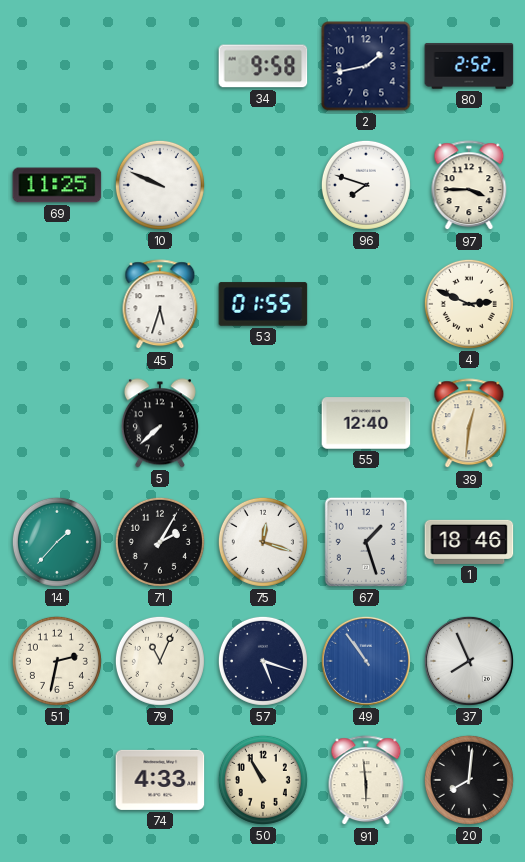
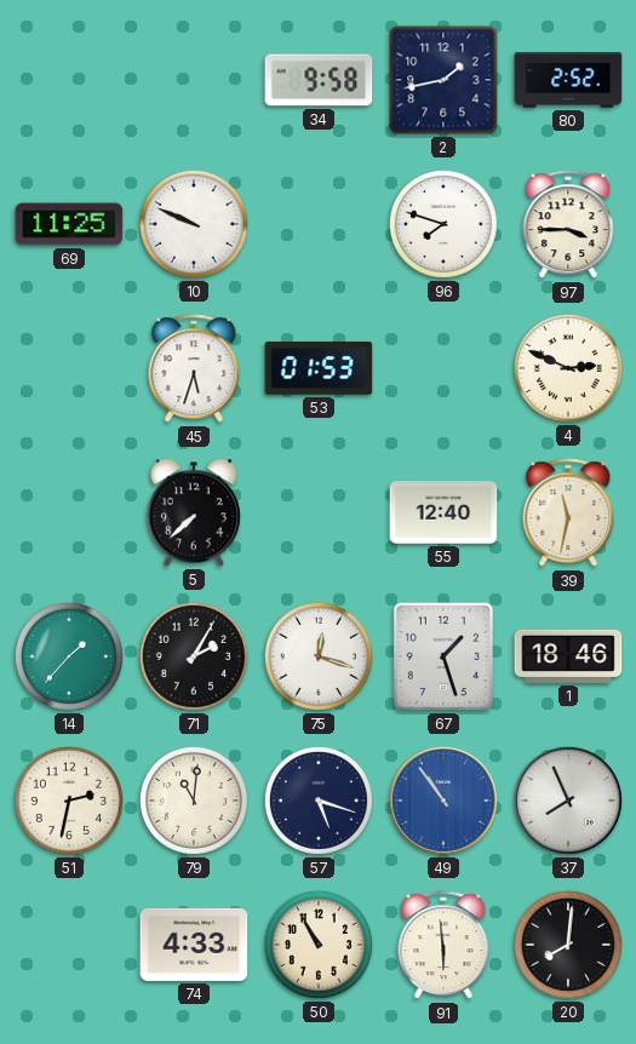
53: 01:55 -> 01:53
39: 12:31 -> 11:32
79: 11:04 -> 11:01
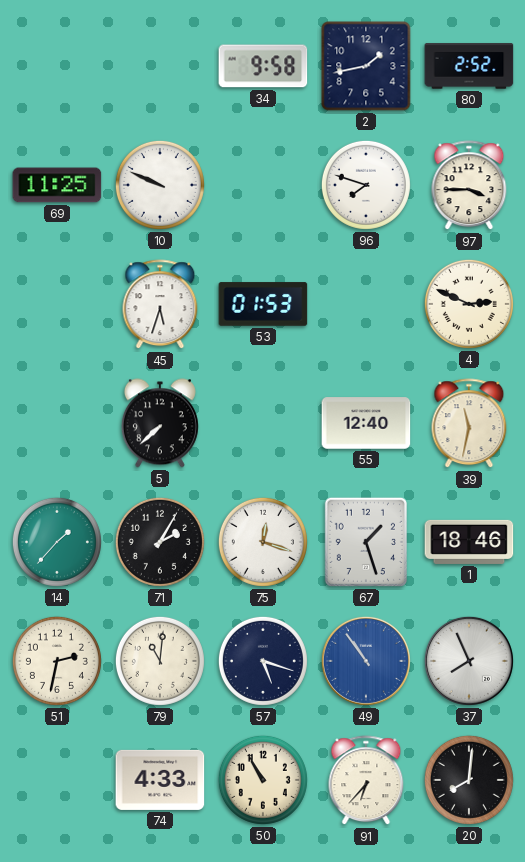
91: 5:59 -> 6:37
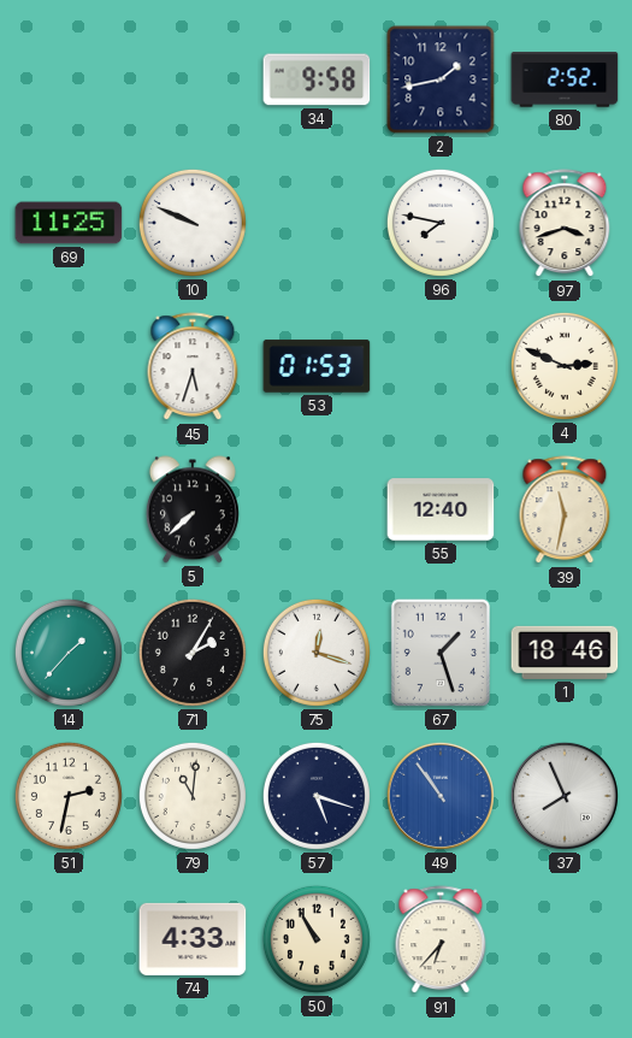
96: 7:48 -> 7:47
97: 3:45 -> 3:42
20: 8:01 -> none
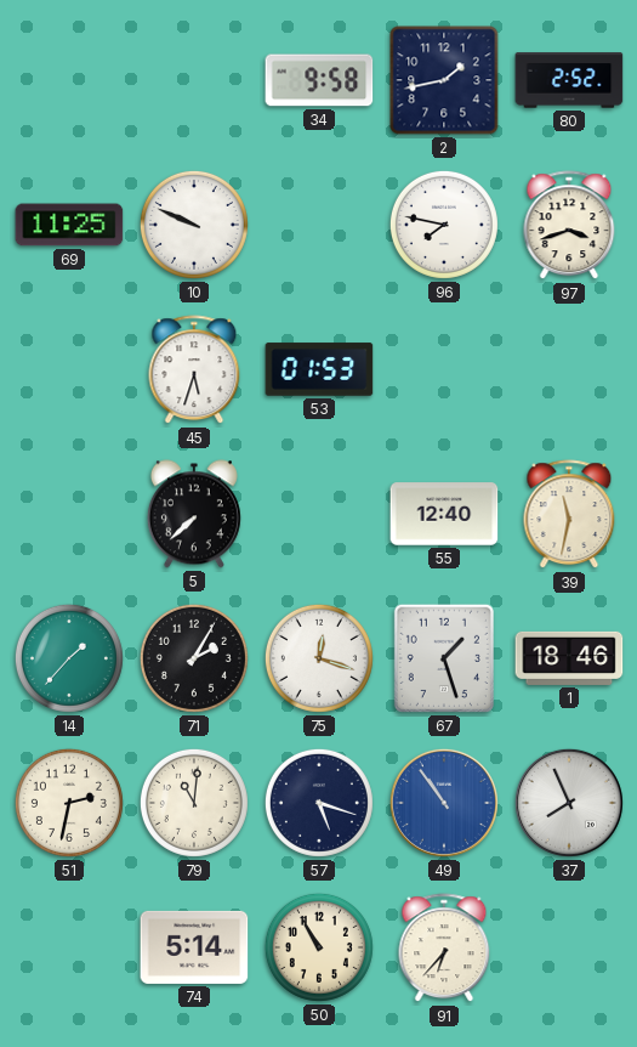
4: 2:49 -> none
74: 4:33 -> 5:14
